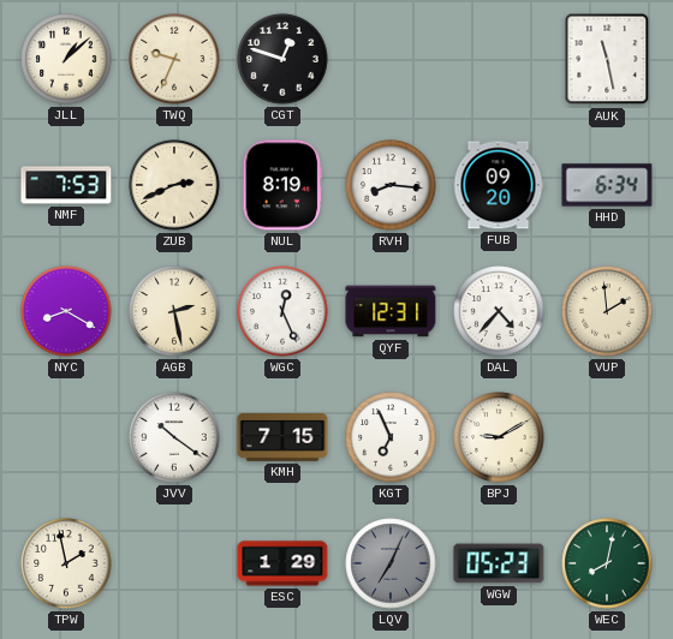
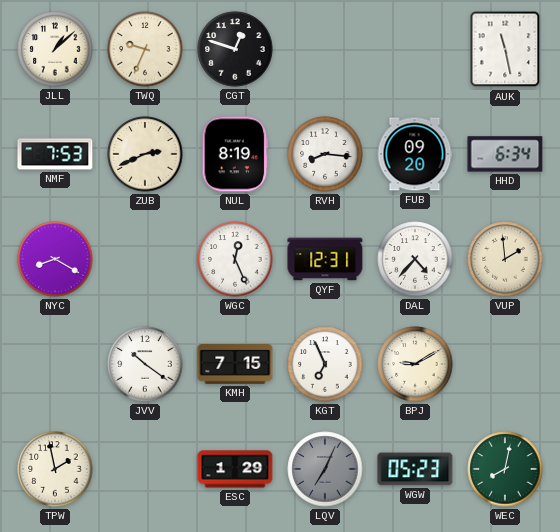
AGB: 2:28 -> none
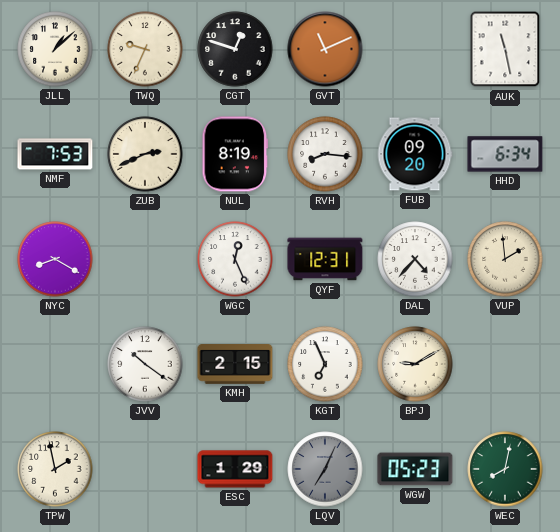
GVT: none -> 11:11
KMH: 7:15 -> 2:15
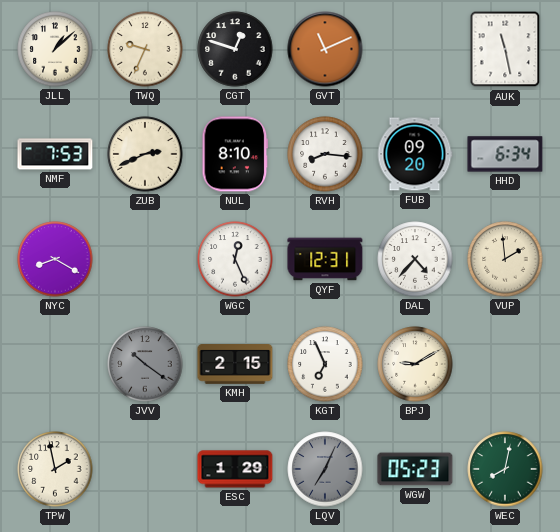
NUL: 8:19 -> 8:10
JVV dial: white -> grey
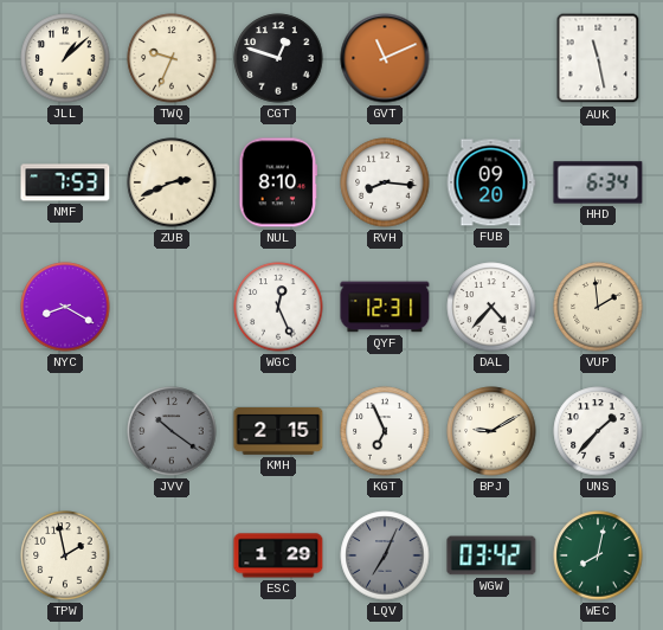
UNS: none -> 1:37
WGW: 05:23 -> 03:42
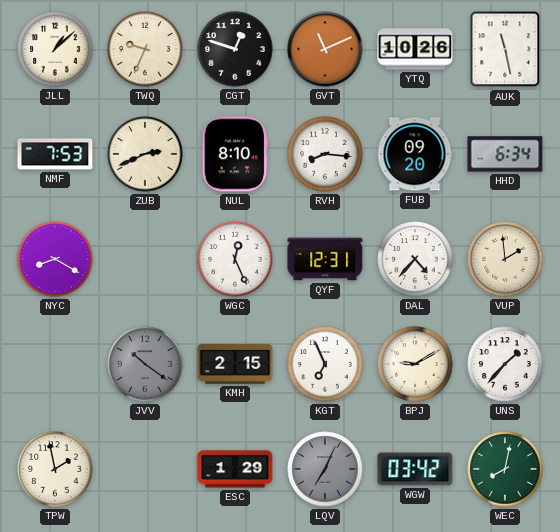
YTQ: none -> 10:26
